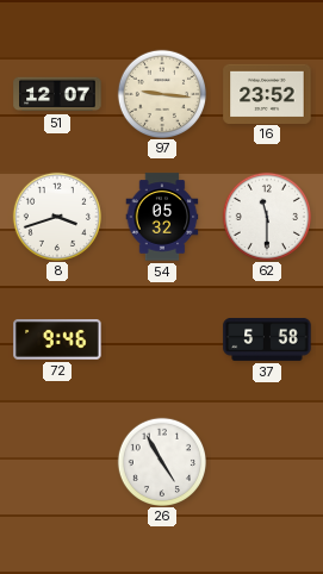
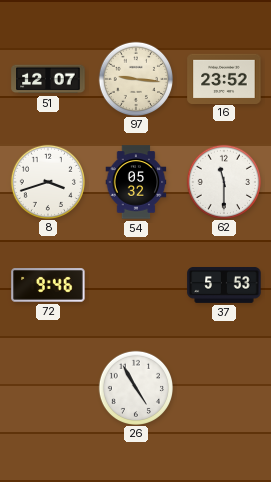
37: 5:58 -> 5:53
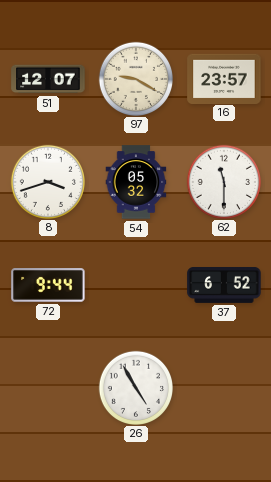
97: 9:16 -> 9:20
16: 23:52 -> 23:57
72: 9:46 -> 9:44
37: 5:53 -> 6:52
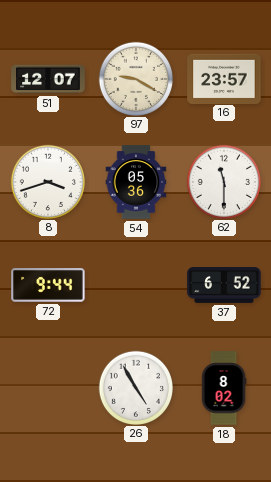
54: 05:32 -> 05:36
18: none -> 8:02
